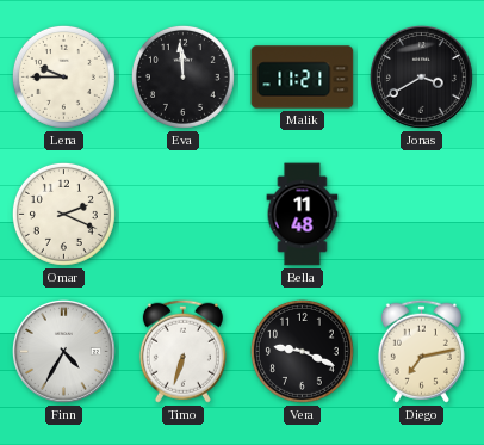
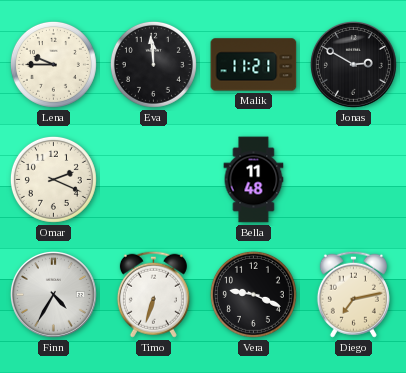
Jonas: 3:40 -> 2:50
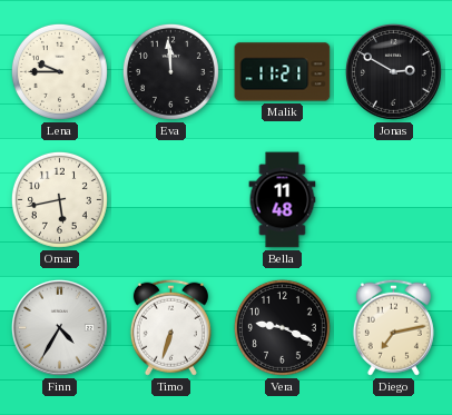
Omar: 2:19 -> 5:43
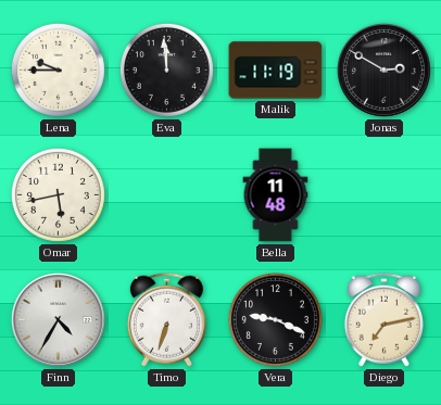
Malik: 11:21 -> 11:19
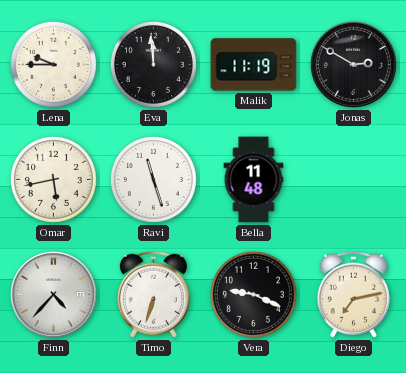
Ravi: none -> 11:27
Finn: 4:35 -> 4:37
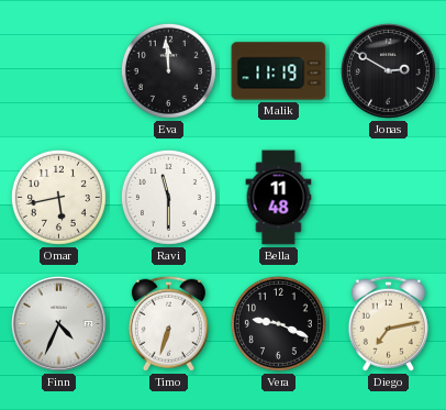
Lena: 9:45 -> none
Ravi: 11:27 -> 11:30
Finn: 4:37 -> 4:34
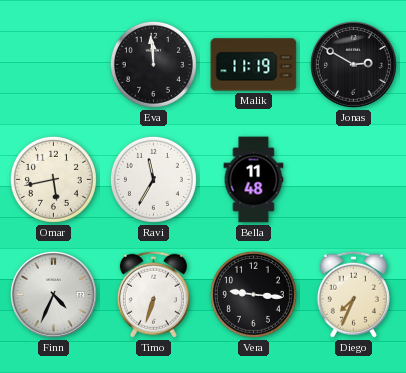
Ravi: 11:30 -> 11:35
Vera: 9:19 -> 9:16
Diego: 7:13 -> 7:34
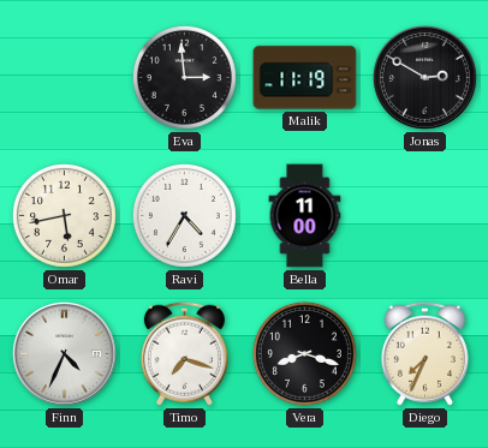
Eva: 11:59 -> 2:59
Ravi: 11:35 -> 4:35
Bella: 11:48 -> 11:00
Timo: 6:33 -> 7:18
Vera: 9:16 -> 8:18
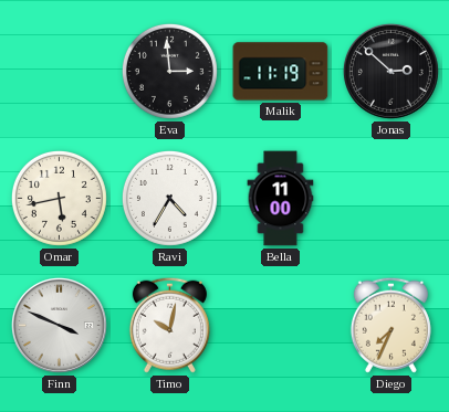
Jonas: 2:50 -> 2:52
Finn: 4:34 -> 3:49
Timo: 7:18 -> 10:02
Vera: 8:18 -> none
